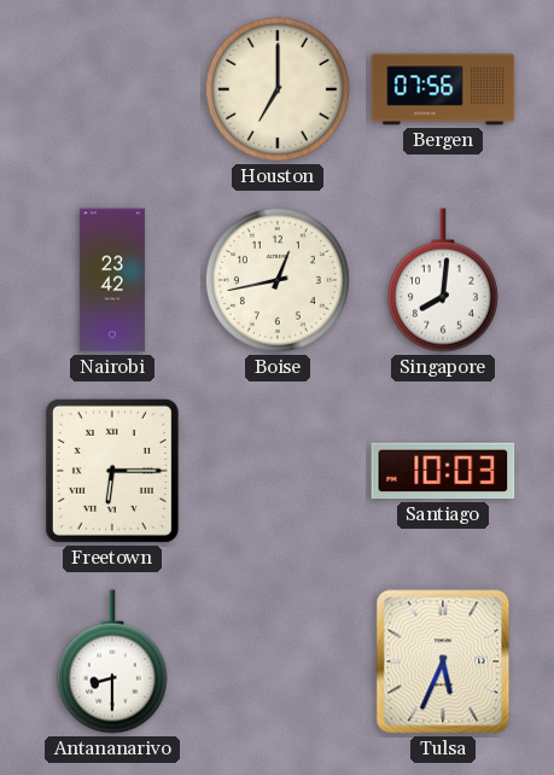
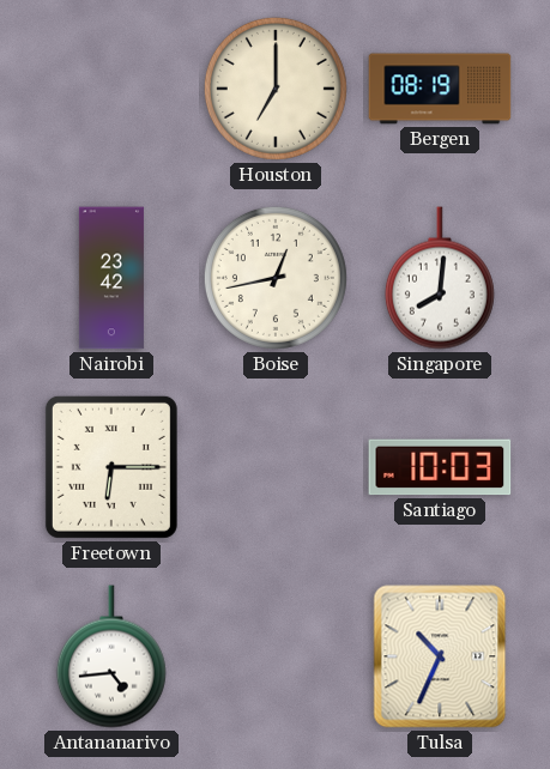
Bergen: 07:56 -> 08:19
Antananarivo: 8:30 -> 4:44
Tulsa: 5:34 -> 10:34
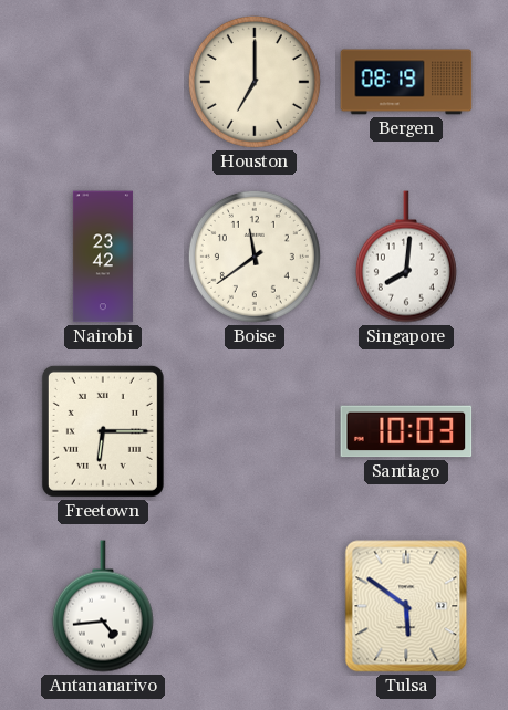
Boise: 12:43 -> 11:39
Tulsa: 10:34 -> 5:51
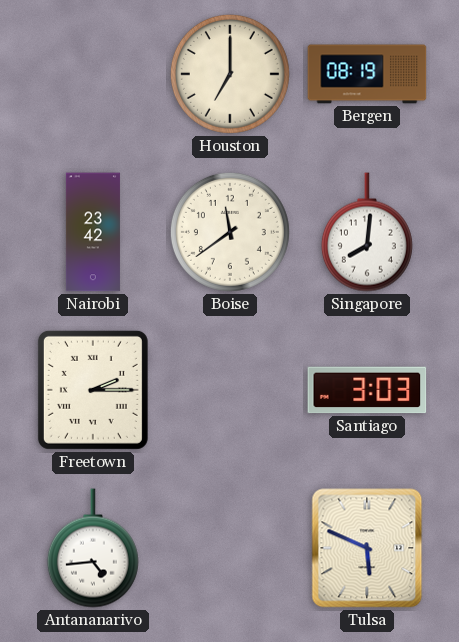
Freetown: 6:15 -> 2:15
Santiago: 10:03 -> 3:03
Tulsa: 5:51 -> 5:49
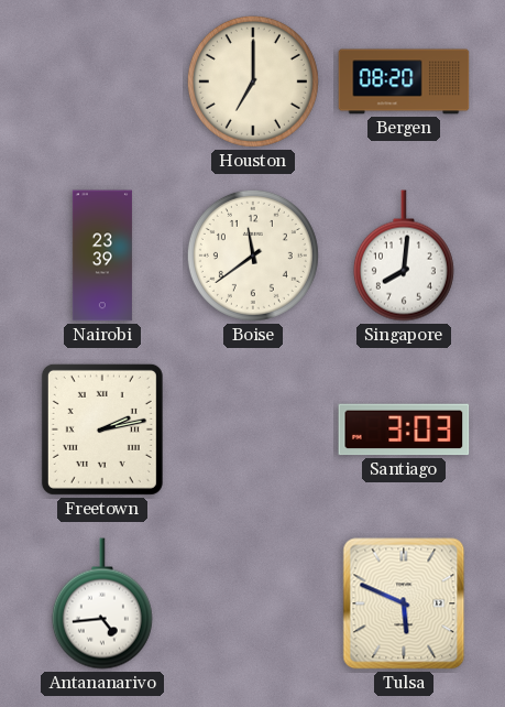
Bergen: 08:19 -> 08:20
Nairobi: 23:42 -> 23:39
Freetown: 2:15 -> 2:13
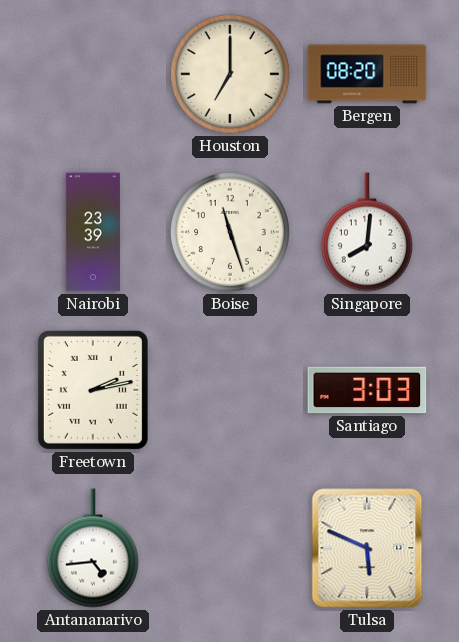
Boise: 11:39 -> 11:27
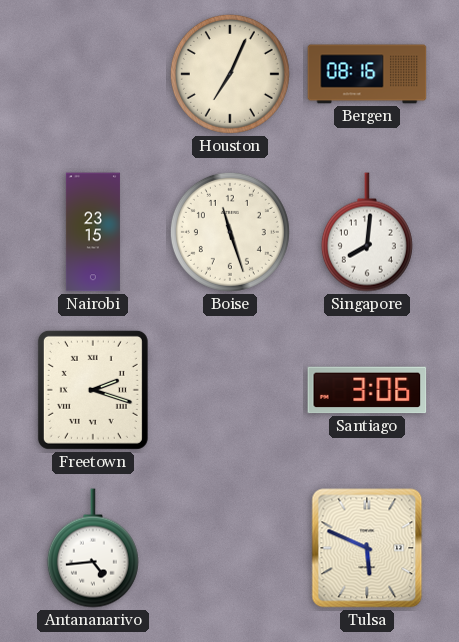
Houston: 7:00 -> 7:04
Bergen: 08:20 -> 08:16
Nairobi: 23:39 -> 23:15
Freetown: 2:13 -> 2:18
Santiago: 3:03 -> 3:06
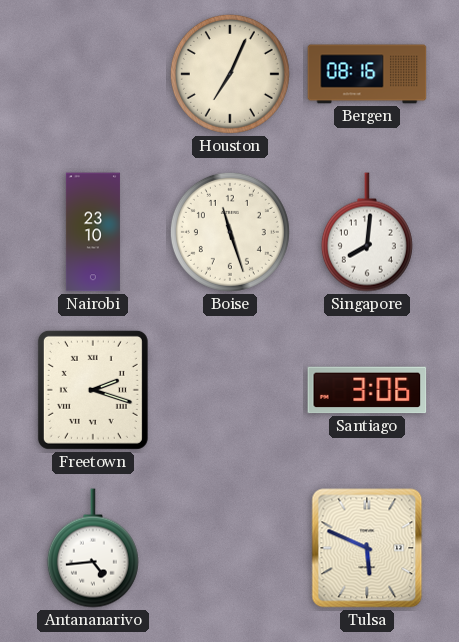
Nairobi: 23:15 -> 23:10
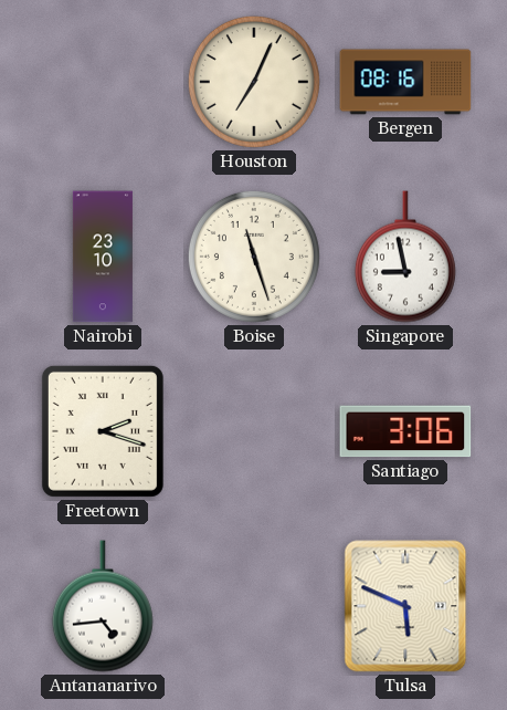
Singapore: 8:01 -> 8:58
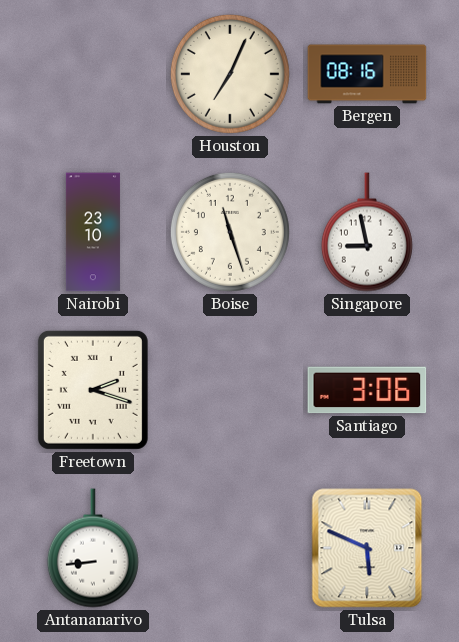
Antananarivo: 4:44 -> 8:44
